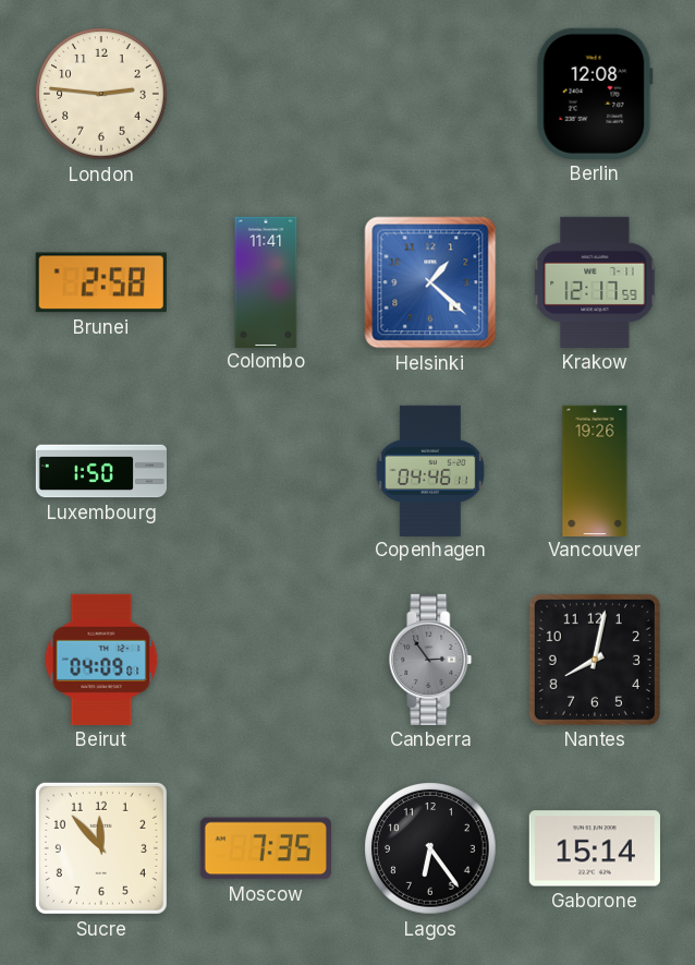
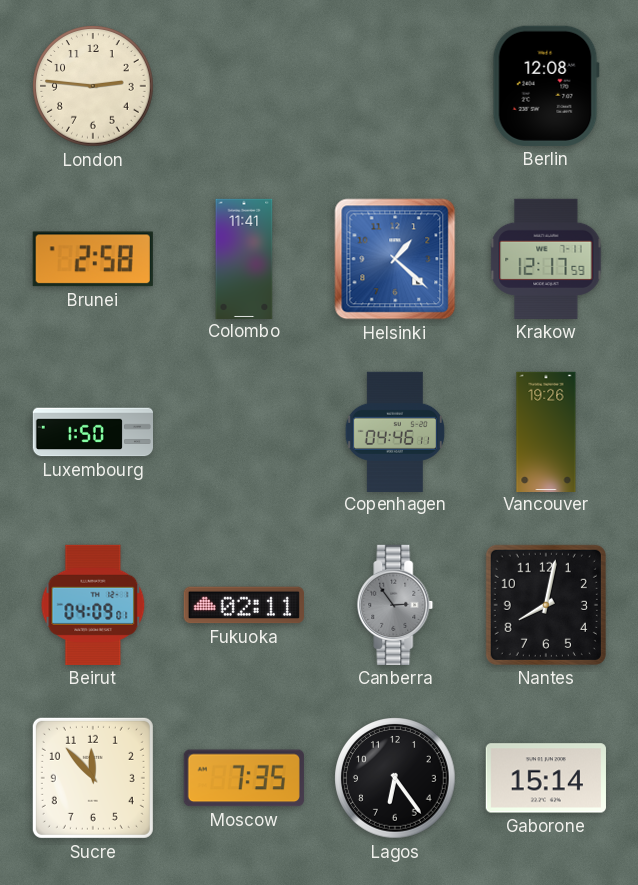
Fukuoka: none -> 02:11
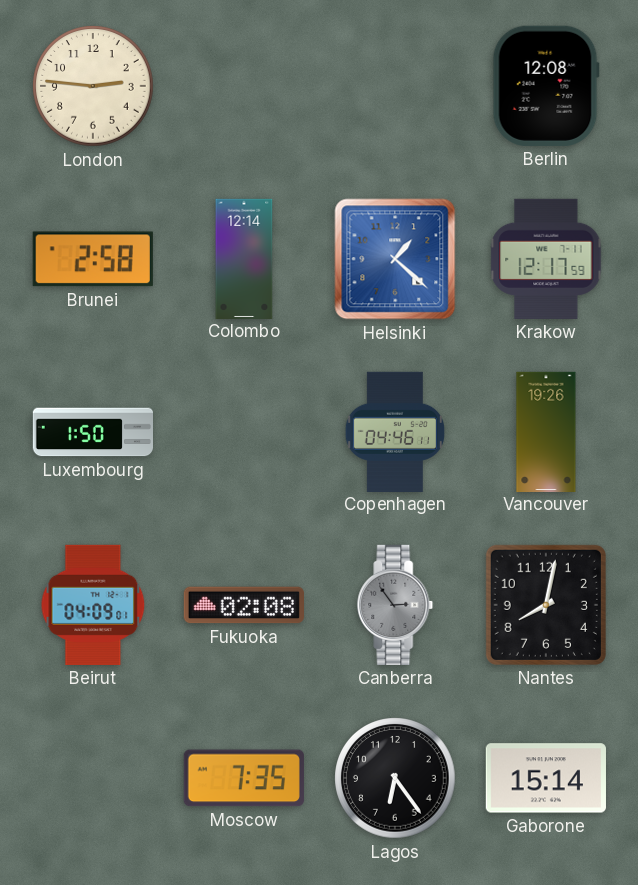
Colombo: 11:41 -> 12:14
Fukuoka: 02:11 -> 02:08
Sucre: 11:53 -> none
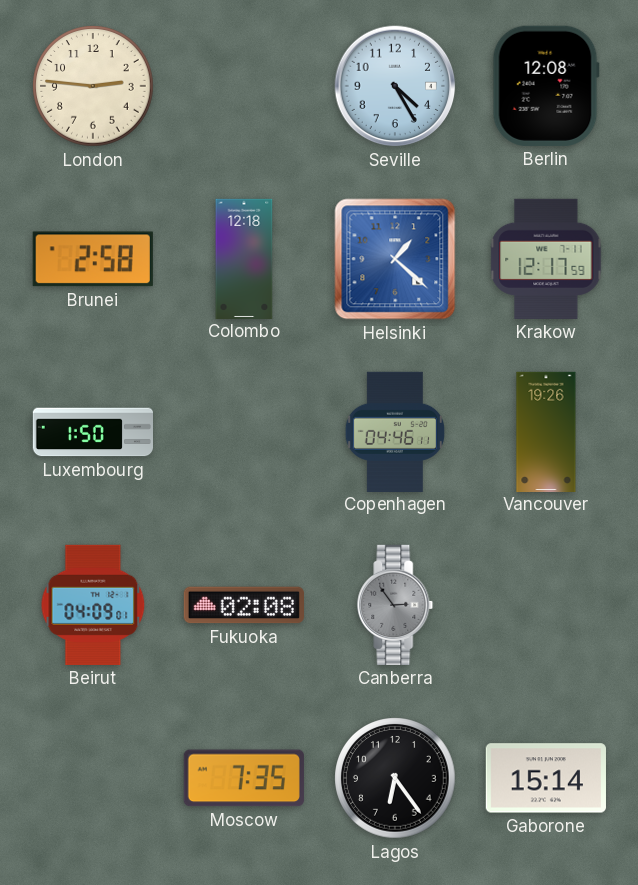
Seville: none -> 4:25
Colombo: 12:14 -> 12:18
Nantes: 8:02 -> none
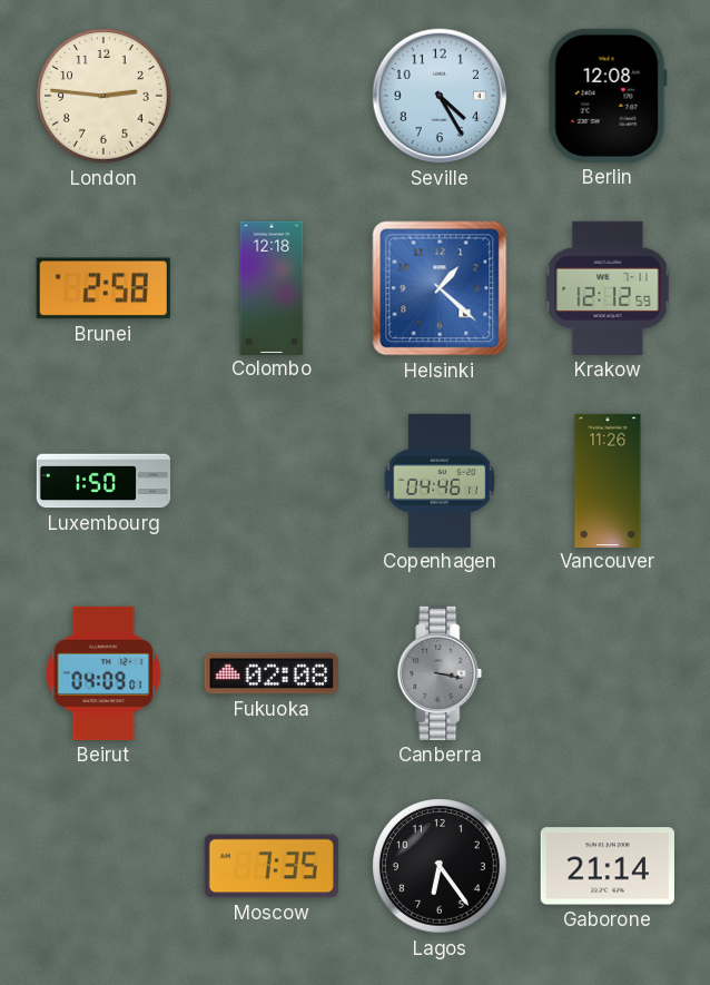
Krakow: 12:17 -> 12:12
Vancouver: 19:26 -> 11:26
Canberra: 2:54 -> 3:17
Gaborone: 15:14 -> 21:14
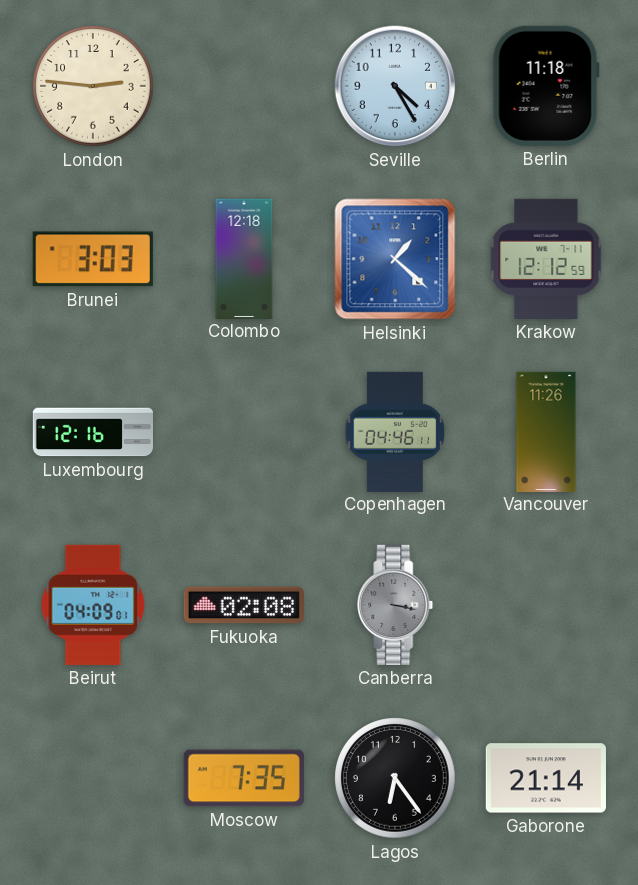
Berlin: 12:08 -> 11:18
Brunei: 2:58 -> 3:03
Luxembourg: 1:50 -> 12:16
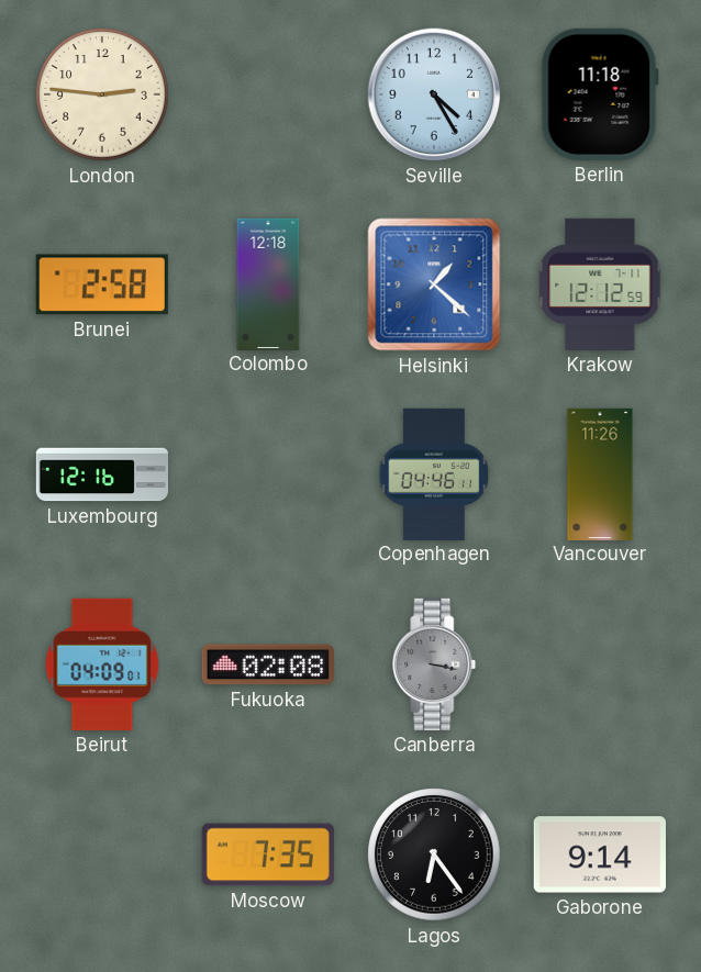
Brunei: 3:03 -> 2:58
Gaborone: 21:14 -> 9:14
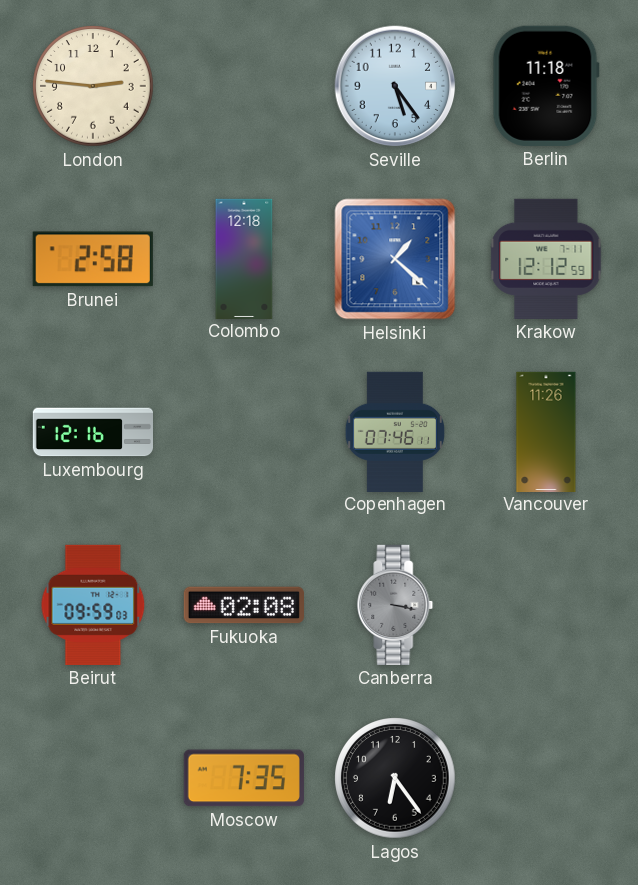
Seville: 4:25 -> 5:24
Copenhagen: 04:46 -> 07:46
Beirut: 04:09 -> 09:59
Gaborone: 9:14 -> none
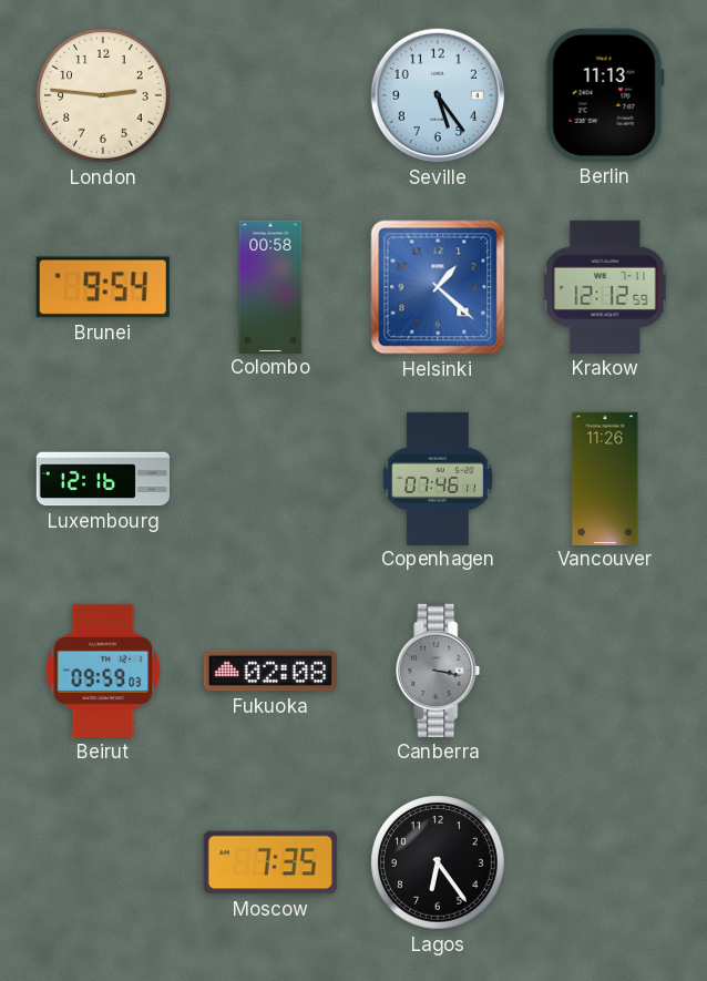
Berlin: 11:18 -> 11:13
Brunei: 2:58 -> 9:54
Colombo: 12:18 -> 00:58
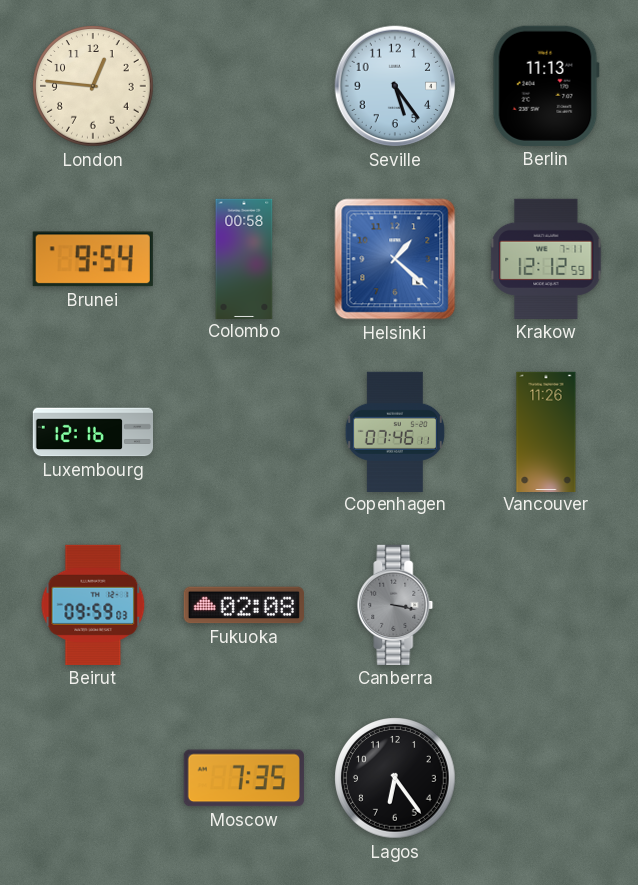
London: 2:46 -> 12:46
